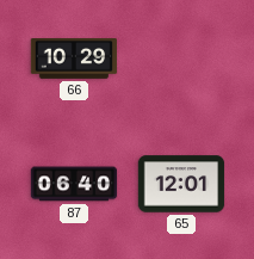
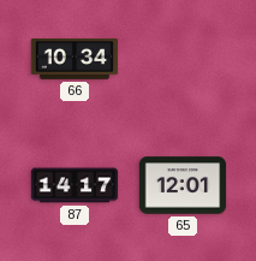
66: 10:29 -> 10:34
87: 06:40 -> 14:17
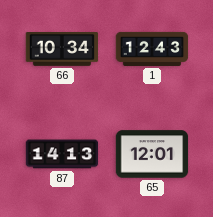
1: none -> 12:43
87: 14:17 -> 14:13
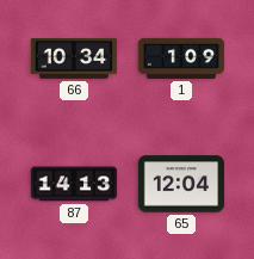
1: 12:43 -> 1:09
65: 12:01 -> 12:04
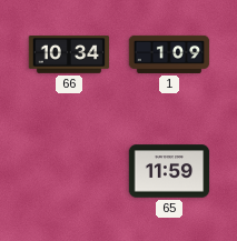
87: 14:13 -> none
65: 12:04 -> 11:59
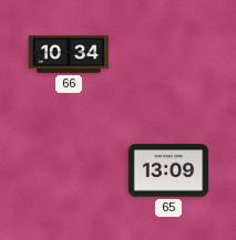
1: 1:09 -> none
65: 11:59 -> 13:09
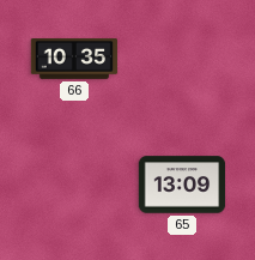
66: 10:34 -> 10:35
